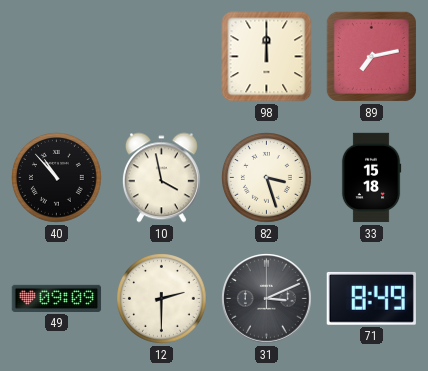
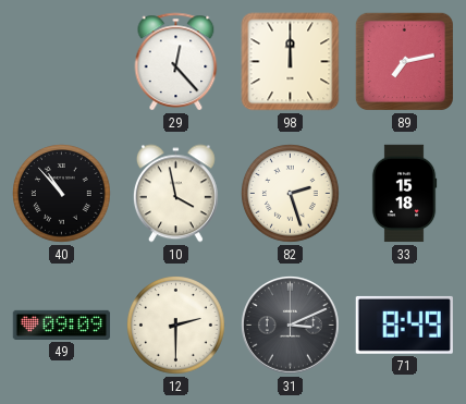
29: none -> 12:23
82: 3:27 -> 2:27
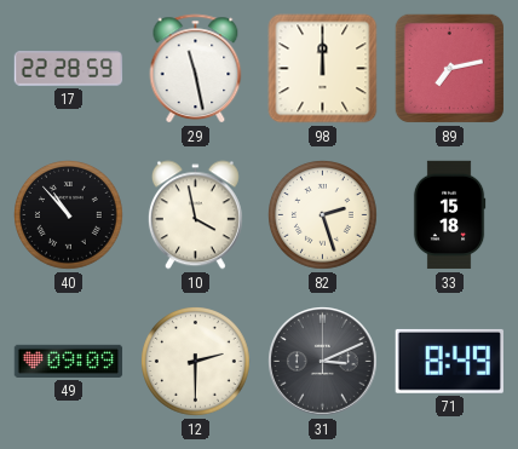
17: none -> 22:28
29: 12:23 -> 11:28
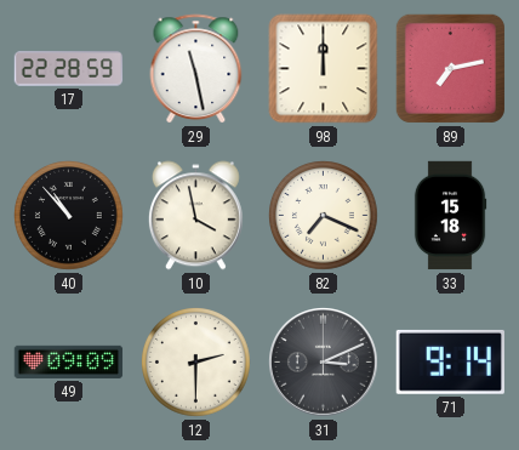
82: 2:27 -> 7:19
71: 8:49 -> 9:14
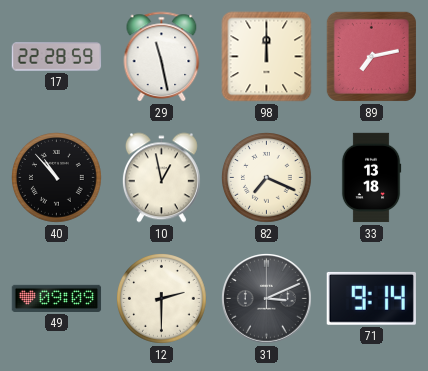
10: 3:58 -> 12:58
33: 15:18 -> 13:18
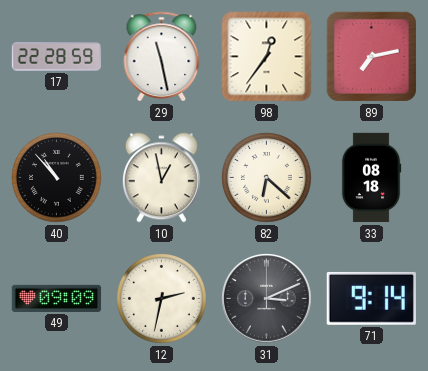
98: 12:00 -> 12:36
82: 7:19 -> 6:22
33: 13:18 -> 08:18
12: 2:30 -> 2:32
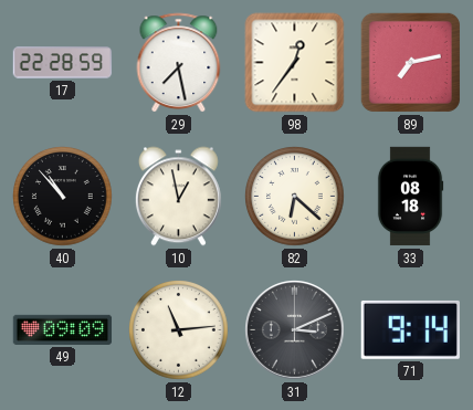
29: 11:28 -> 7:28
12: 2:32 -> 11:14
